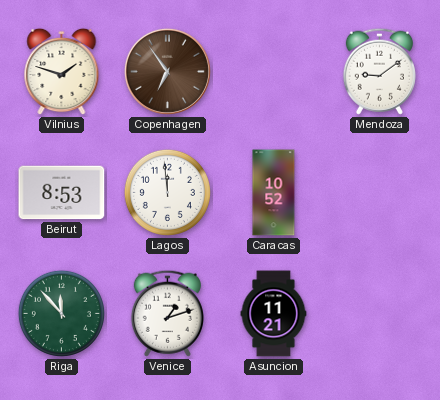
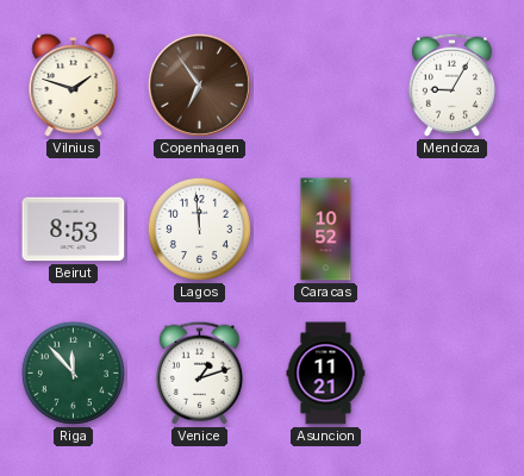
Mendoza: 9:09 -> 9:05
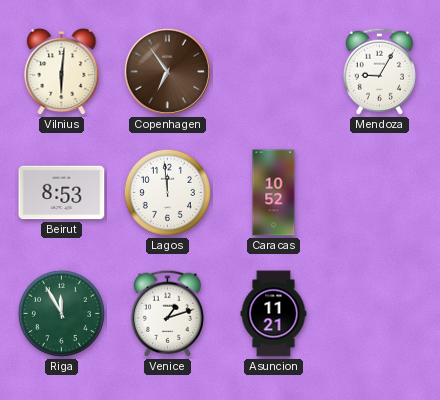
Vilnius: 1:48 -> 6:01
Riga: 11:53 -> 11:55
